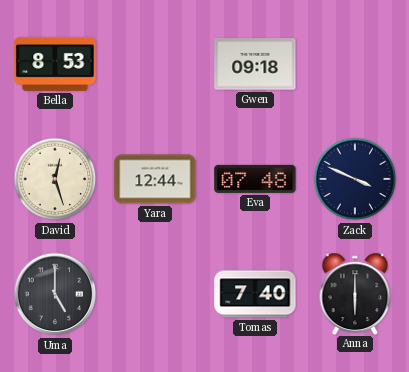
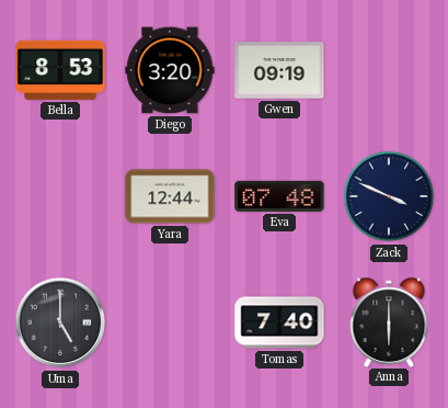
Diego: none -> 3:20
Gwen: 09:18 -> 09:19
David: 12:27 -> none
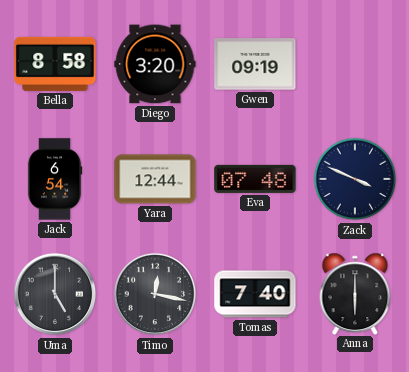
Bella: 8:53 -> 8:58
Jack: none -> 6:54
Timo: none -> 12:17
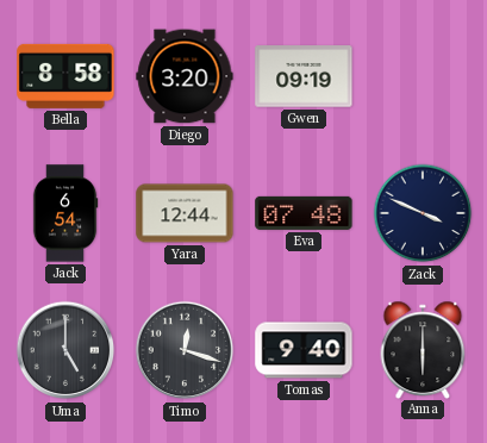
Timo: 12:17 -> 12:18
Tomas: 7:40 -> 9:40
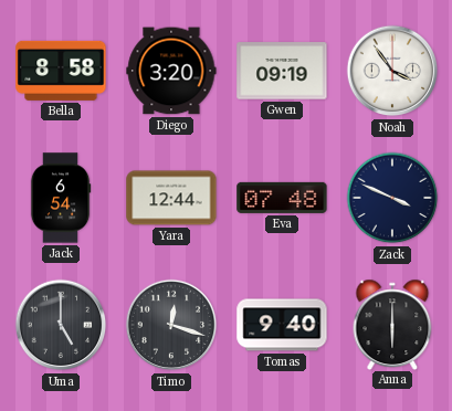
Noah: none -> 3:54
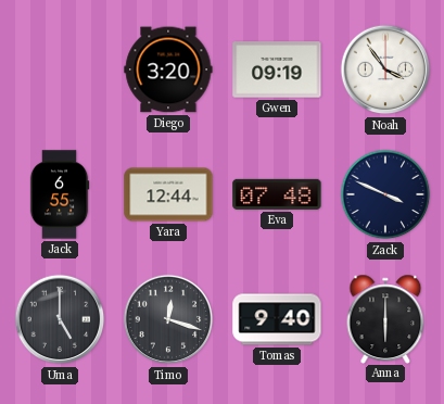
Bella: 8:58 -> none
Jack: 6:54 -> 6:55
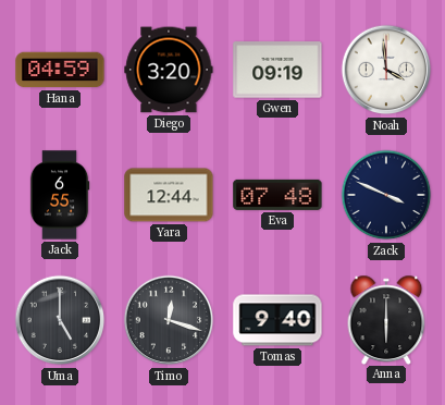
Hana: none -> 04:59
Noah: 3:54 -> 3:59
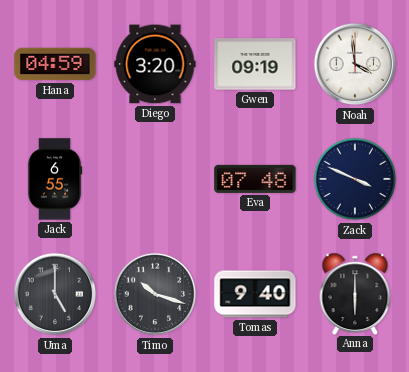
Yara: 12:44 -> none
Timo: 12:18 -> 10:18
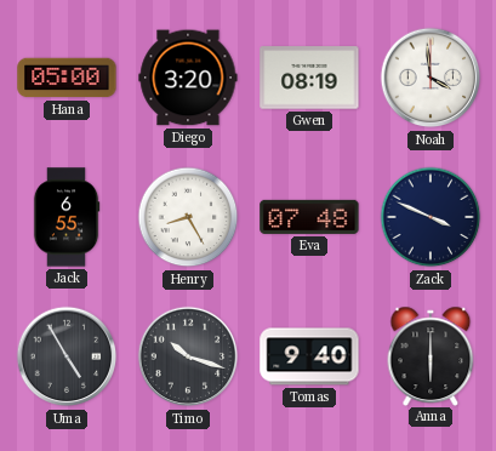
Hana: 04:59 -> 05:00
Gwen: 09:19 -> 08:19
Henry: none -> 8:25
Uma: 5:00 -> 4:55
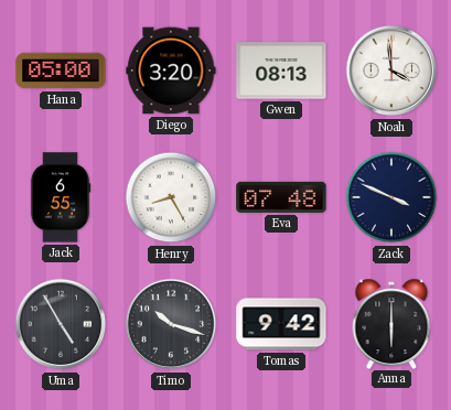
Gwen: 08:19 -> 08:13
Tomas: 9:40 -> 9:42
